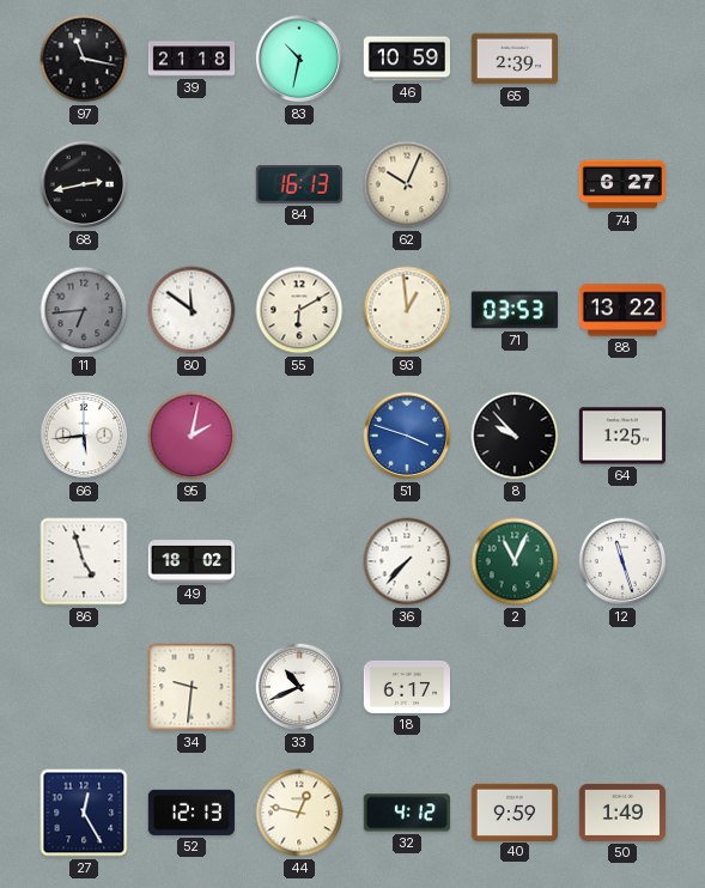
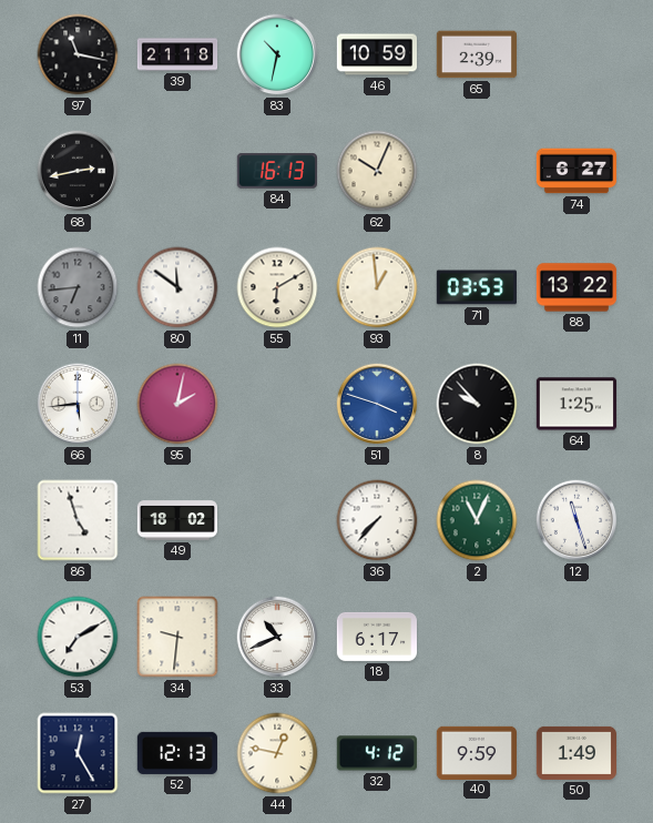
53: none -> 7:10
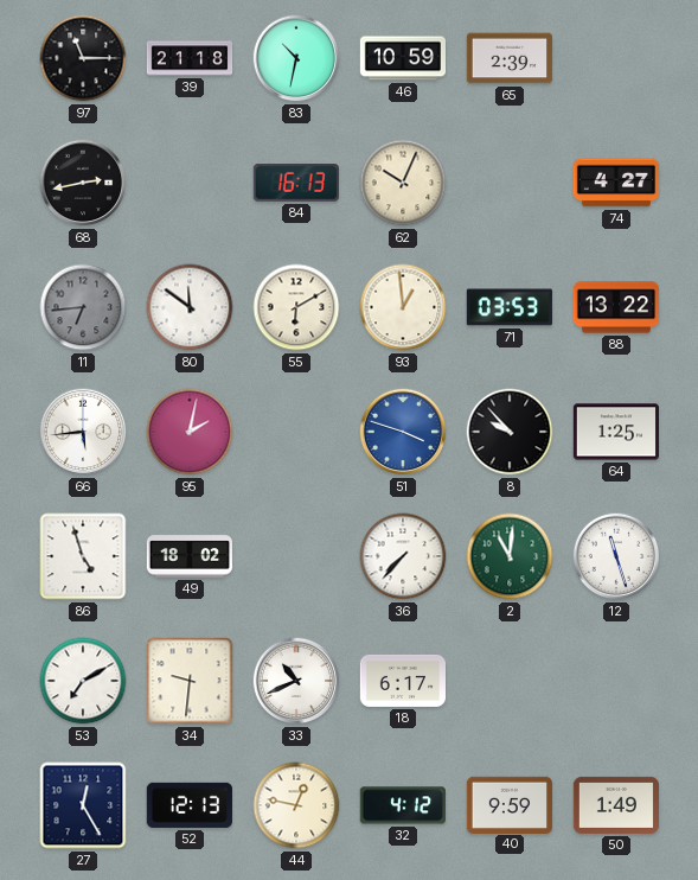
97: 11:17 -> 11:15
74: 6:27 -> 4:27
2: 11:04 -> 11:01
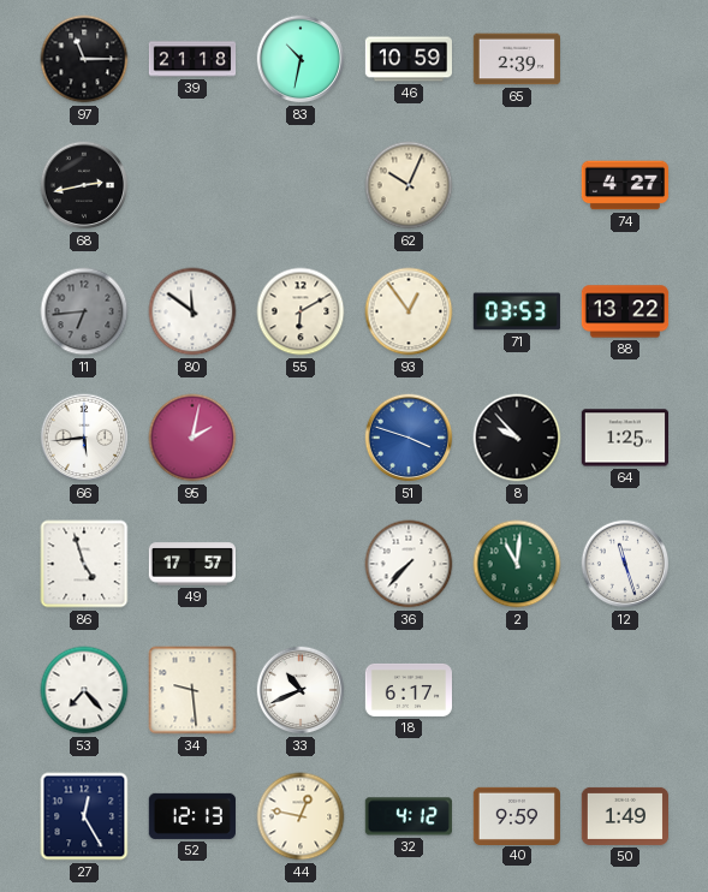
84: 16:13 -> none
93: 12:59 -> 12:54
49: 18:02 -> 17:57
53: 7:10 -> 7:23
34: 9:31 -> 9:29
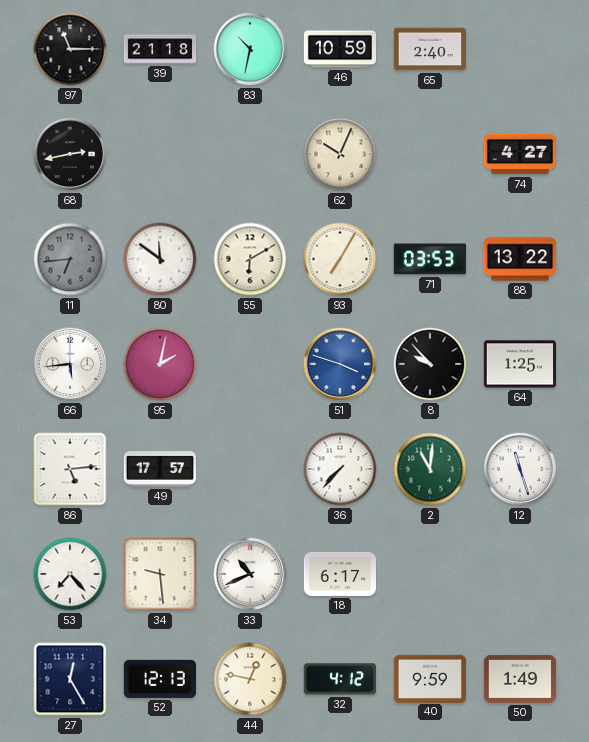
65: 2:39 -> 2:40
93: 12:54 -> 7:05
86: 4:57 -> 5:14
